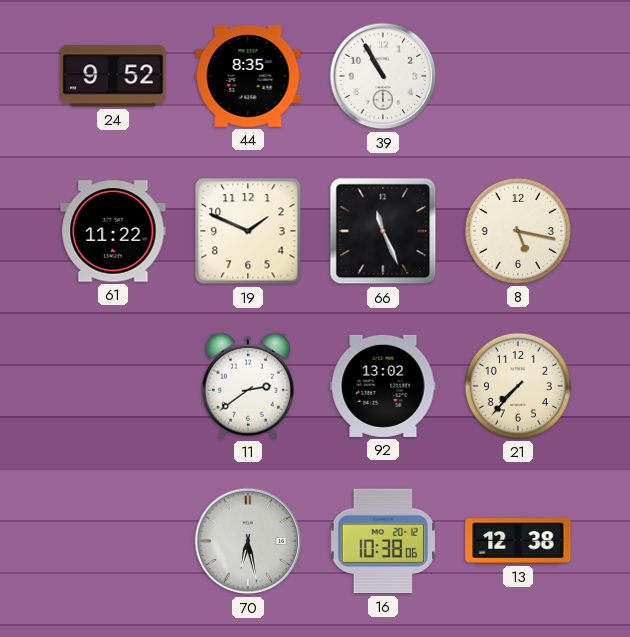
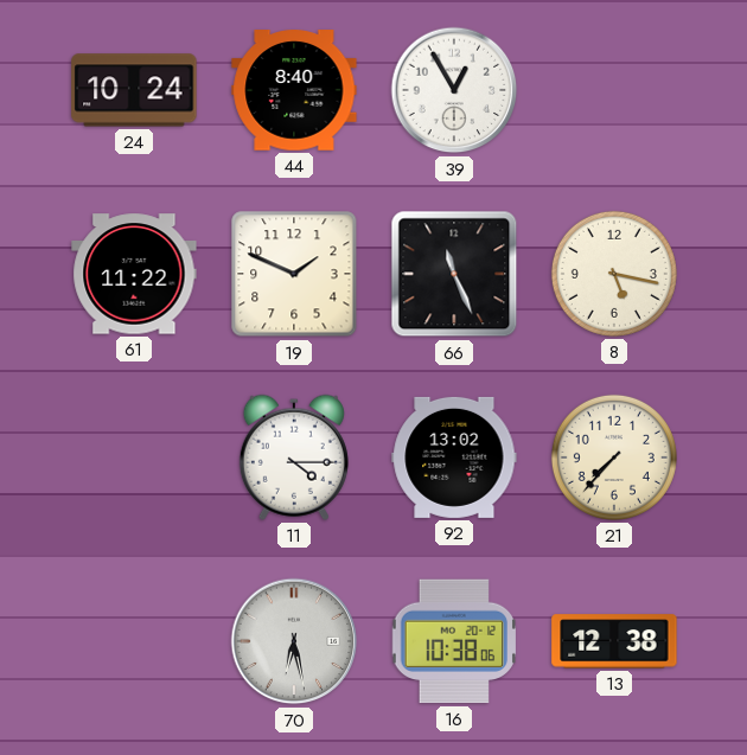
24: 9:52 -> 10:24
44: 8:35 -> 8:40
39: 10:55 -> 12:55
11: 2:39 -> 4:15
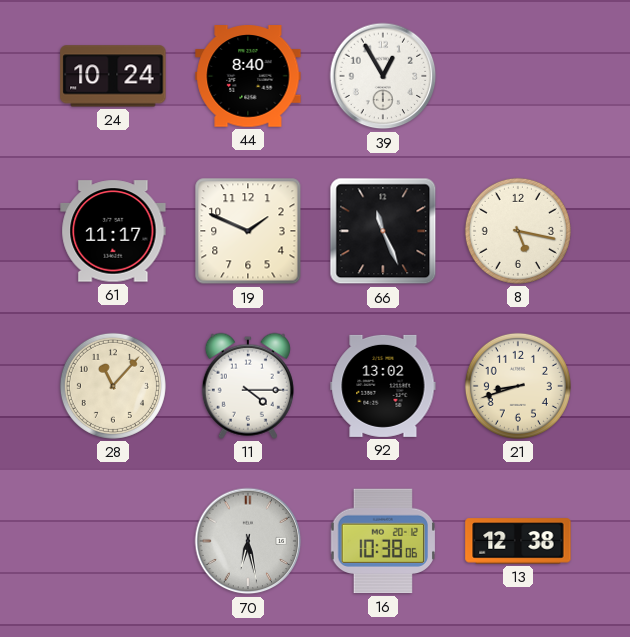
61: 11:22 -> 11:17
28: none -> 11:07
21: 7:37 -> 8:42
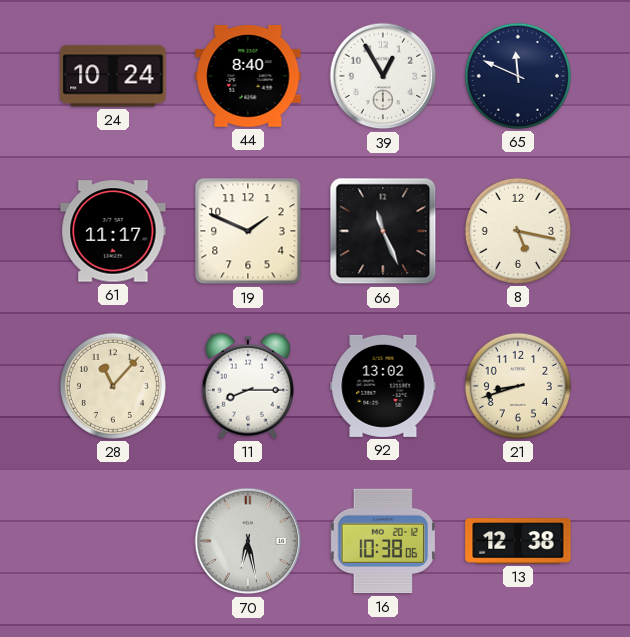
65: none -> 11:49
11: 4:15 -> 8:15
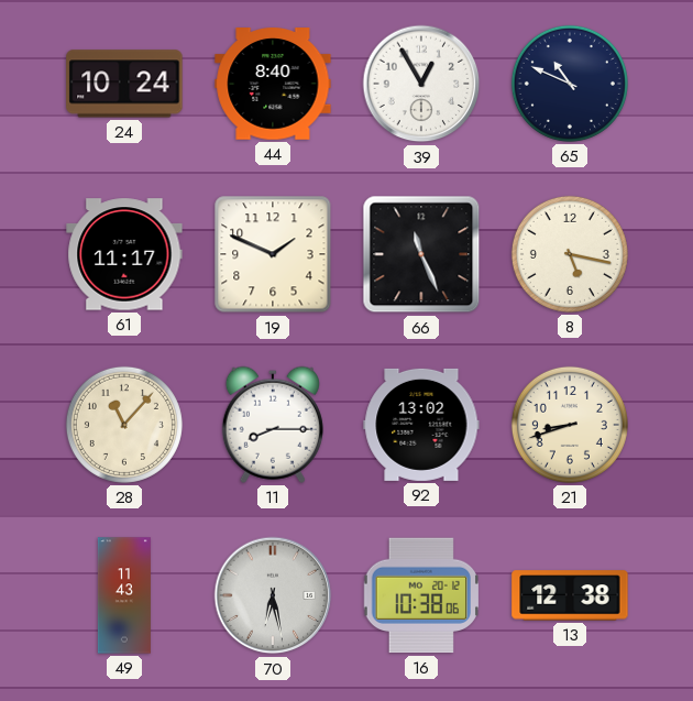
65: 11:49 -> 10:49
49: none -> 11:43
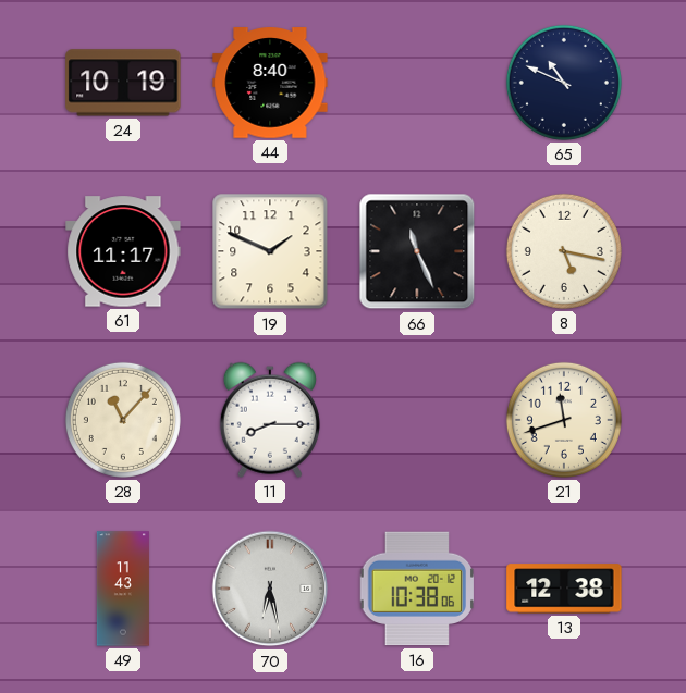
24: 10:24 -> 10:19
39: 12:55 -> none
92: 13:02 -> none
21: 8:42 -> 11:42
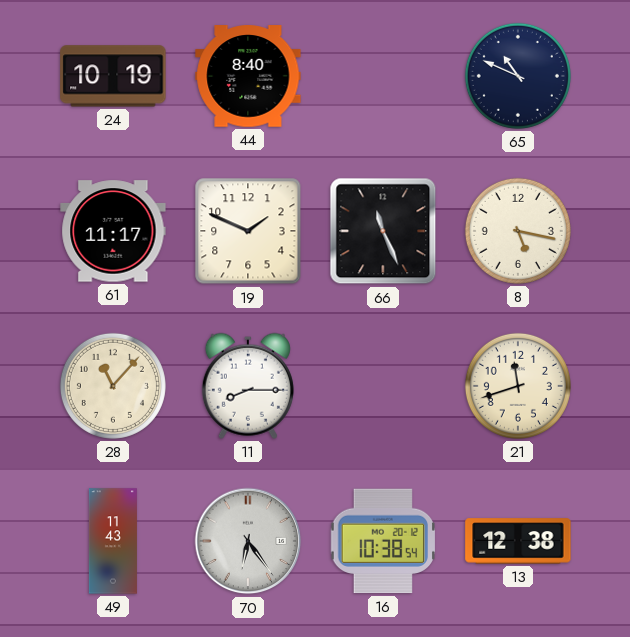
70: 6:28 -> 6:24
16: 10:38:06 -> 10:38:54
